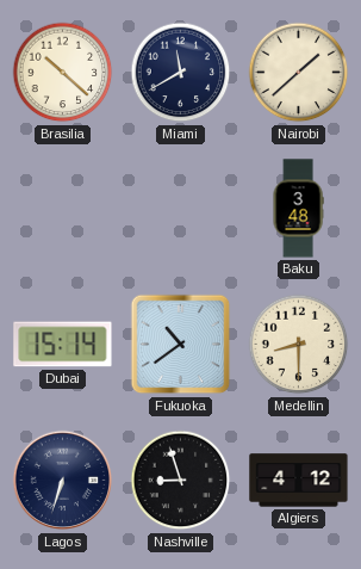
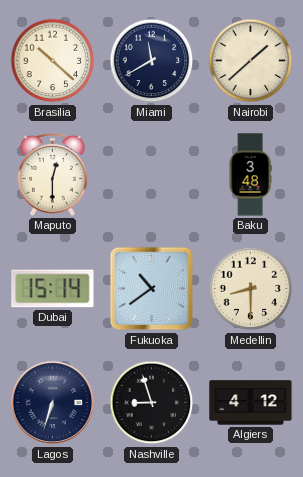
Maputo: none -> 12:30
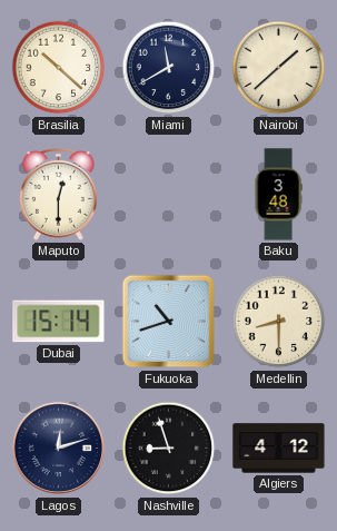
Fukuoka: 10:39 -> 10:42
Lagos: 6:33 -> 12:12
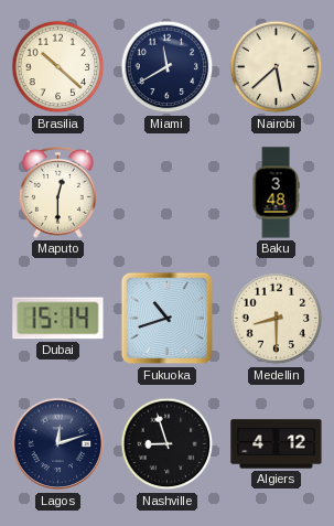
Nairobi: 1:38 -> 5:38
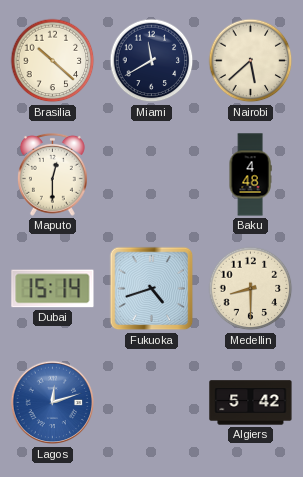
Baku: 3:48 -> 4:48
Fukuoka: 10:42 -> 4:42
Lagos dial: navy -> blue
Nashville: 8:57 -> none
Algiers: 4:12 -> 5:42
